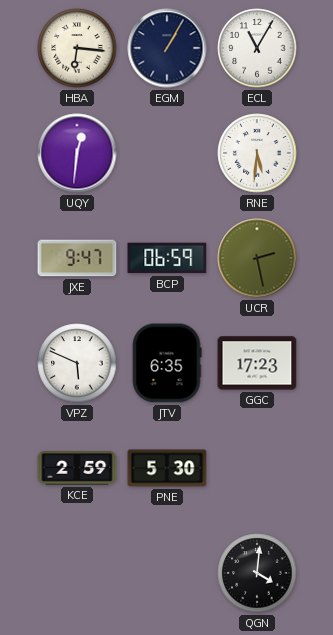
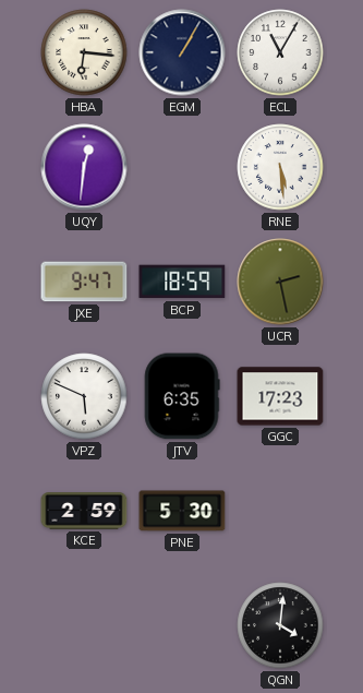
RNE: 5:31 -> 5:29
BCP: 06:59 -> 18:59
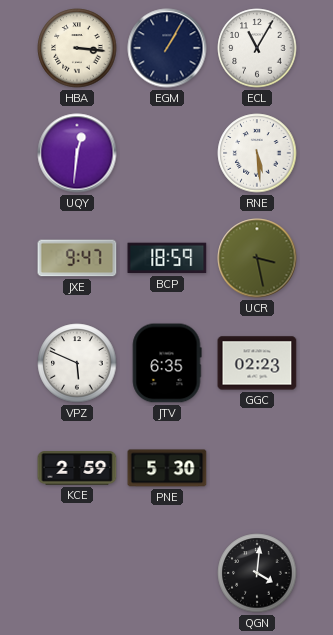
HBA: 6:16 -> 3:16
UCR: 2:28 -> 3:28
GGC: 17:23 -> 02:23
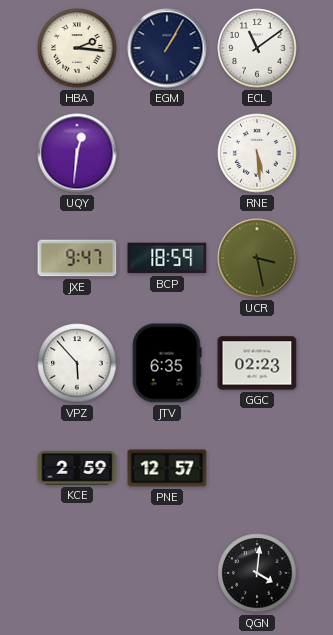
HBA: 3:16 -> 2:16
ECL: 11:05 -> 11:09
VPZ: 5:49 -> 5:53
PNE: 5:30 -> 12:57
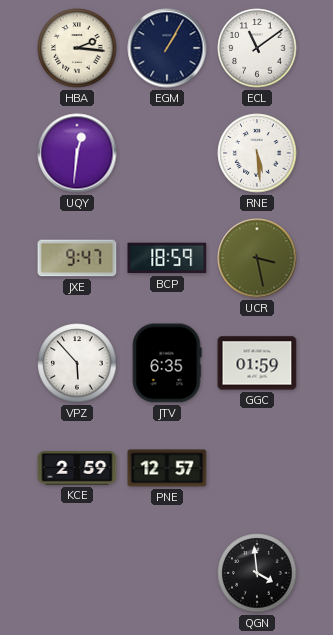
GGC: 02:23 -> 01:59
QGN: 4:01 -> 3:59
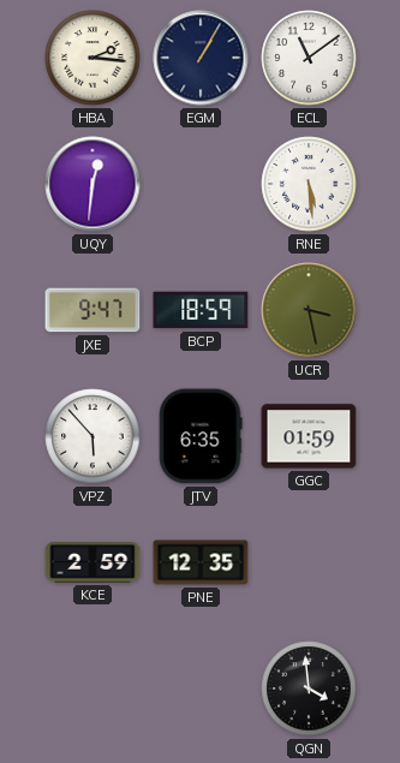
PNE: 12:57 -> 12:35
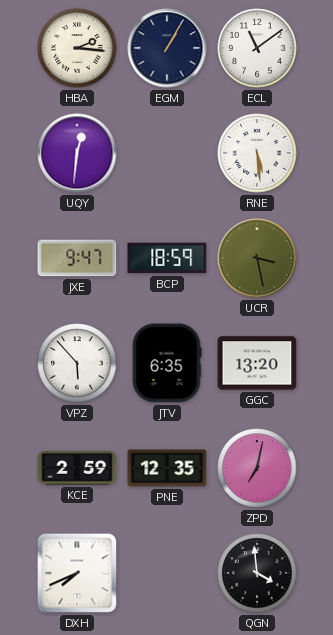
GGC: 01:59 -> 13:20
ZPD: none -> 7:02
DXH: none -> 7:41
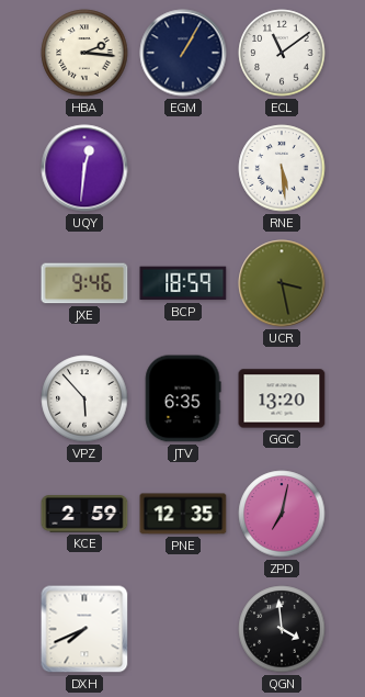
JXE: 9:47 -> 9:46
